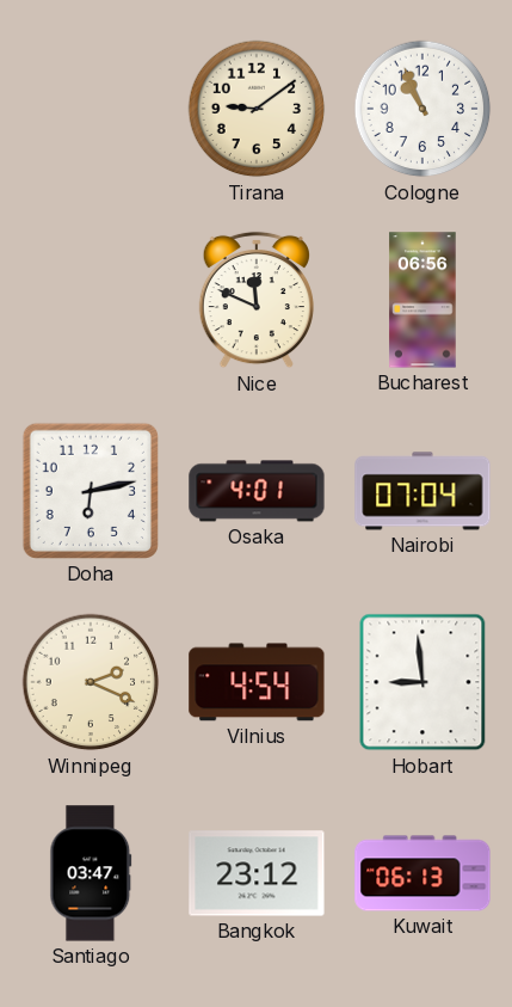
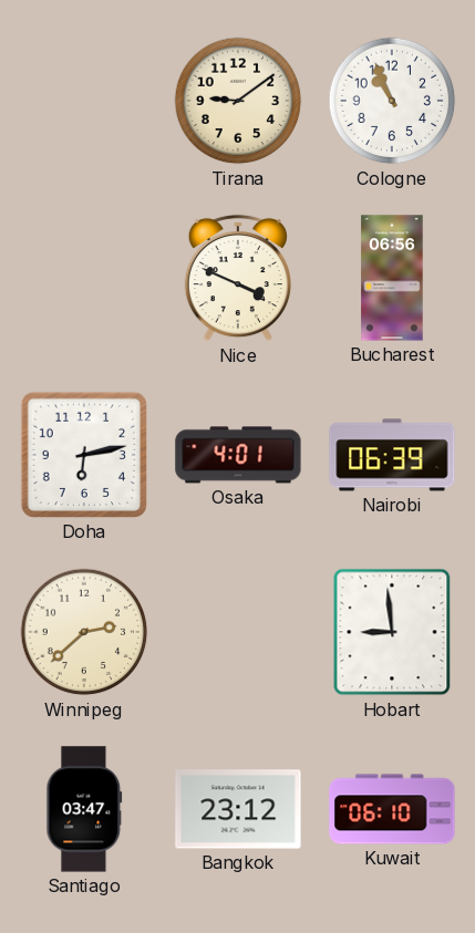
Nice: 11:49 -> 3:49
Nairobi: 07:04 -> 06:39
Winnipeg: 2:19 -> 2:38
Vilnius: 4:54 -> none
Kuwait: 06:13 -> 06:10
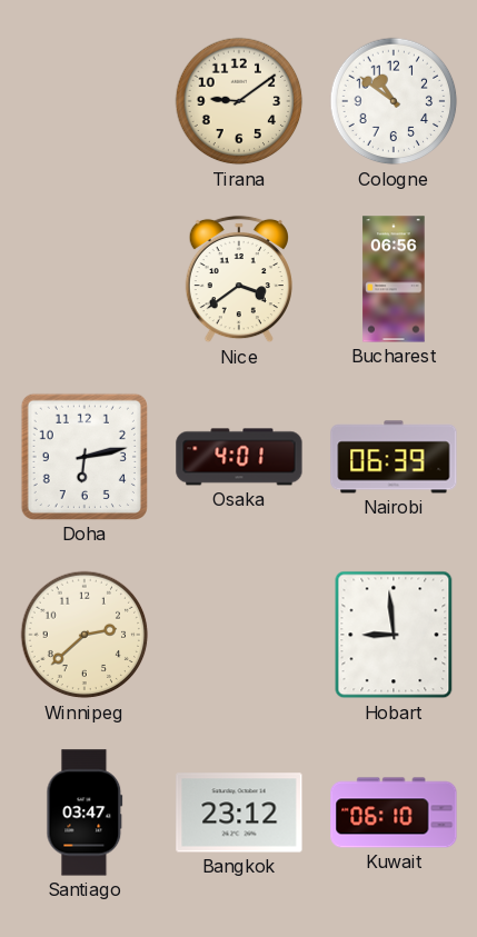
Cologne: 10:56 -> 10:51
Nice: 3:49 -> 3:39
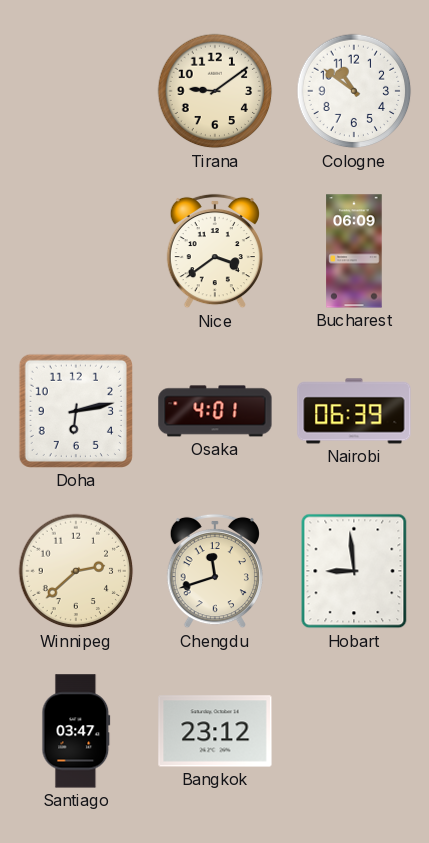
Bucharest: 06:56 -> 06:09
Chengdu: none -> 11:42
Kuwait: 06:10 -> none
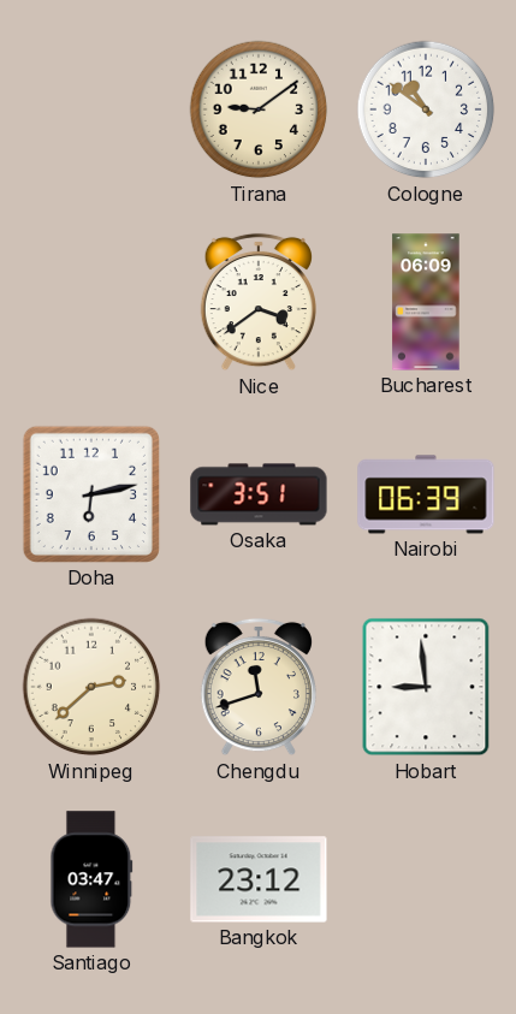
Osaka: 4:01 -> 3:51
